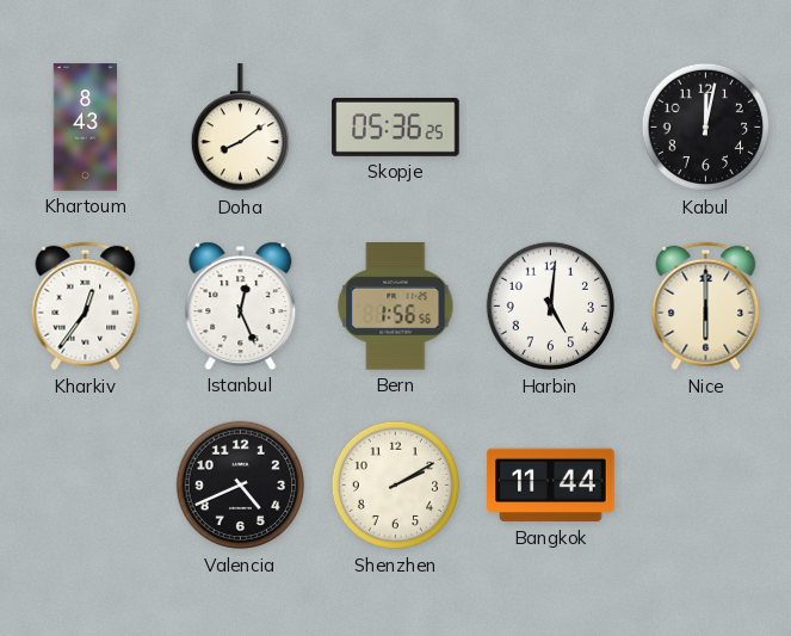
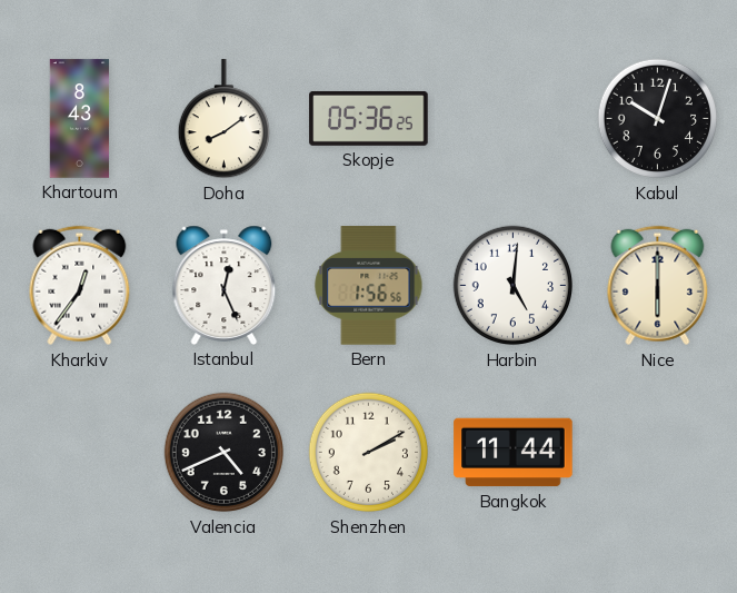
Kabul: 12:02 -> 10:03
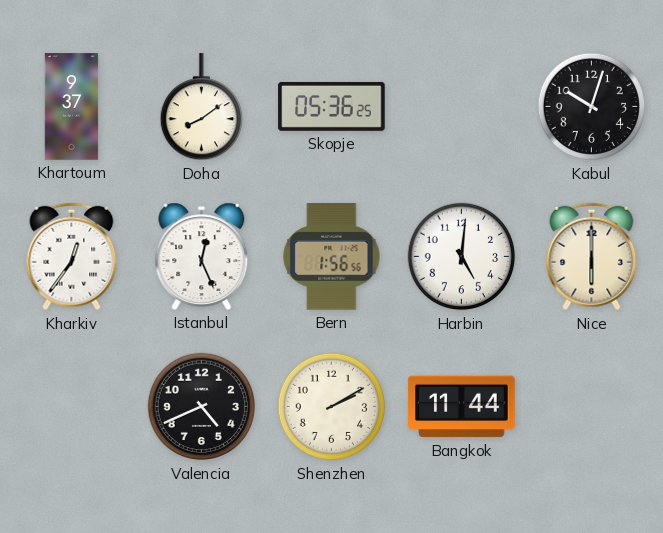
Khartoum: 8:43 -> 9:37
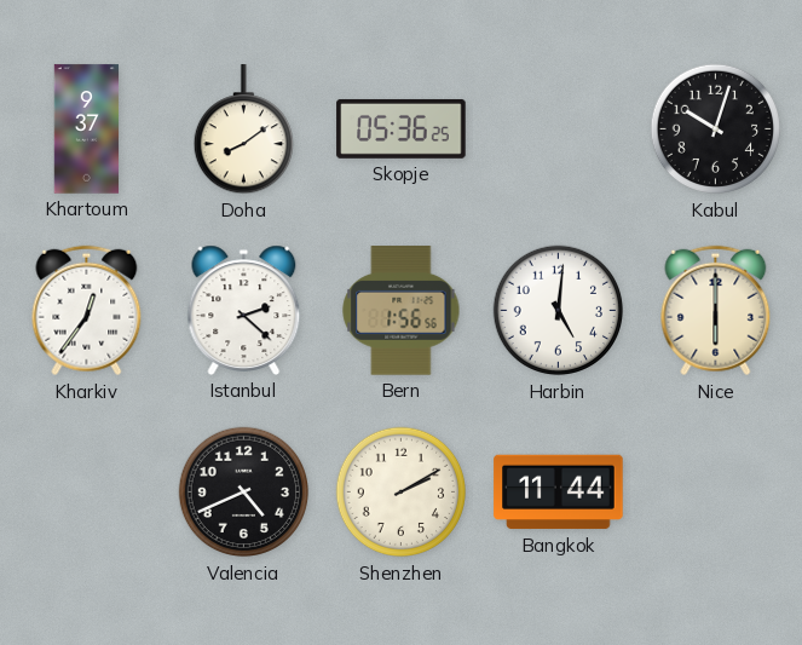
Istanbul: 12:26 -> 2:22
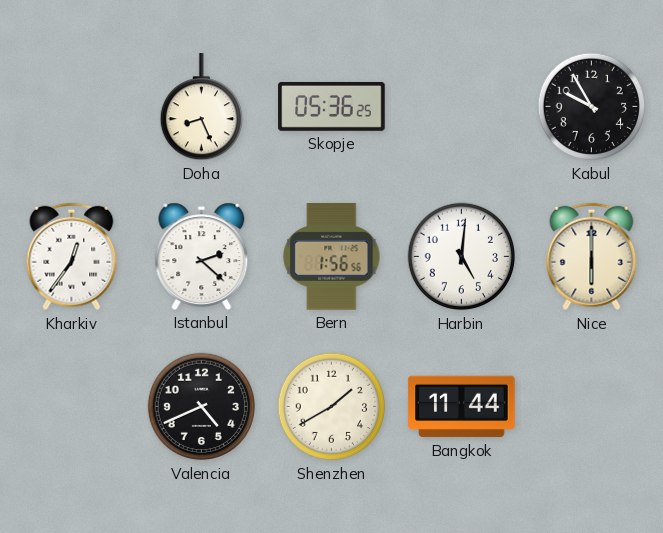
Khartoum: 9:37 -> none
Doha: 8:09 -> 8:26
Kabul: 10:03 -> 9:55
Shenzhen: 2:10 -> 1:40
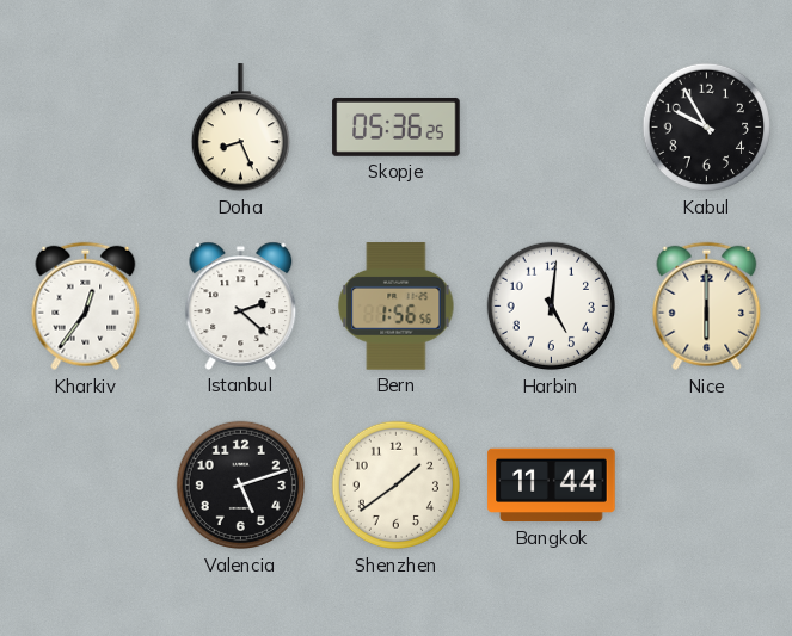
Valencia: 4:41 -> 5:12
Shenzhen: 1:40 -> 1:39
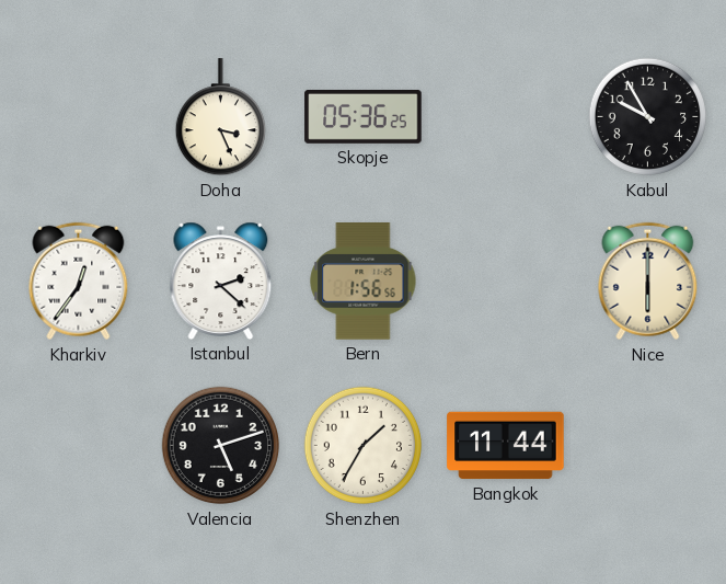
Doha: 8:26 -> 3:26
Harbin: 5:01 -> none
Shenzhen: 1:39 -> 1:35
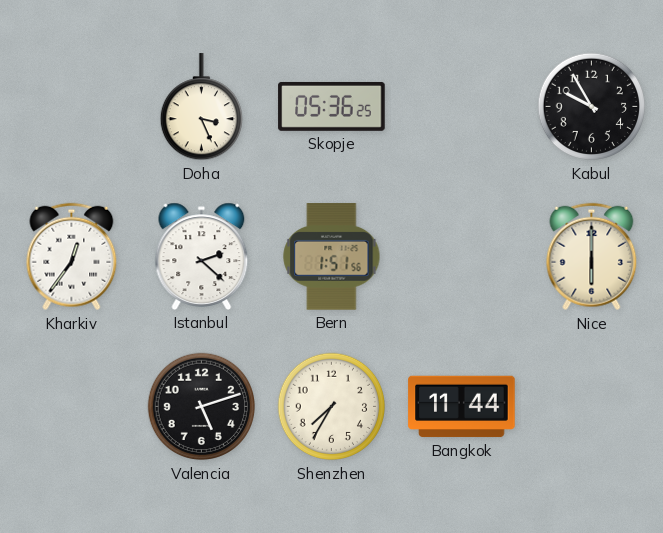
Bern: 1:56 -> 1:51
Shenzhen: 1:35 -> 7:35
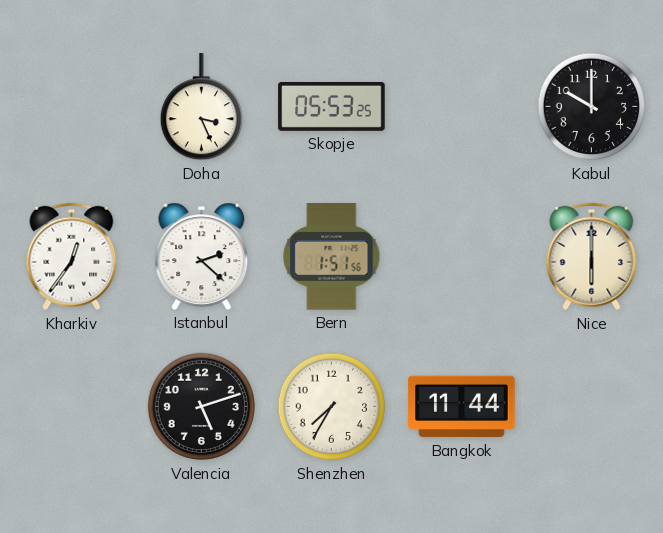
Skopje: 05:36 -> 05:53
Kabul: 9:55 -> 10:00
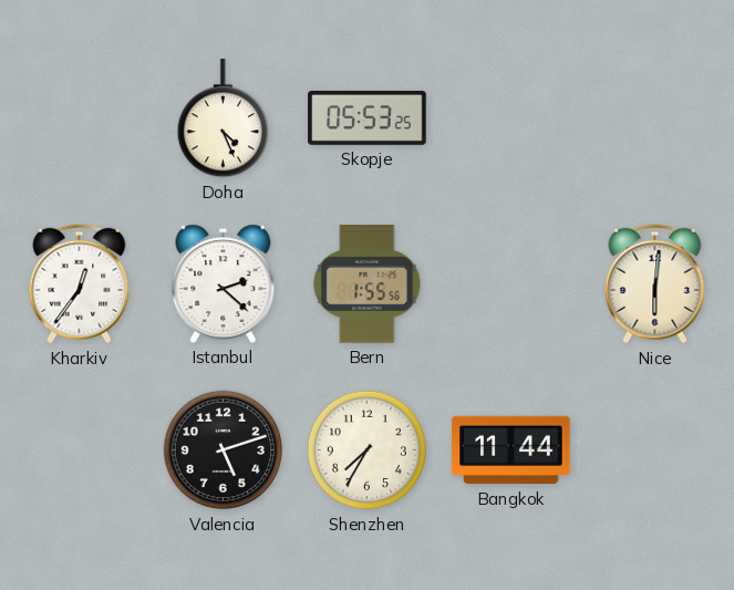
Doha: 3:26 -> 4:26
Kabul: 10:00 -> none
Bern: 1:51 -> 1:55
Nice: 6:00 -> 6:01
